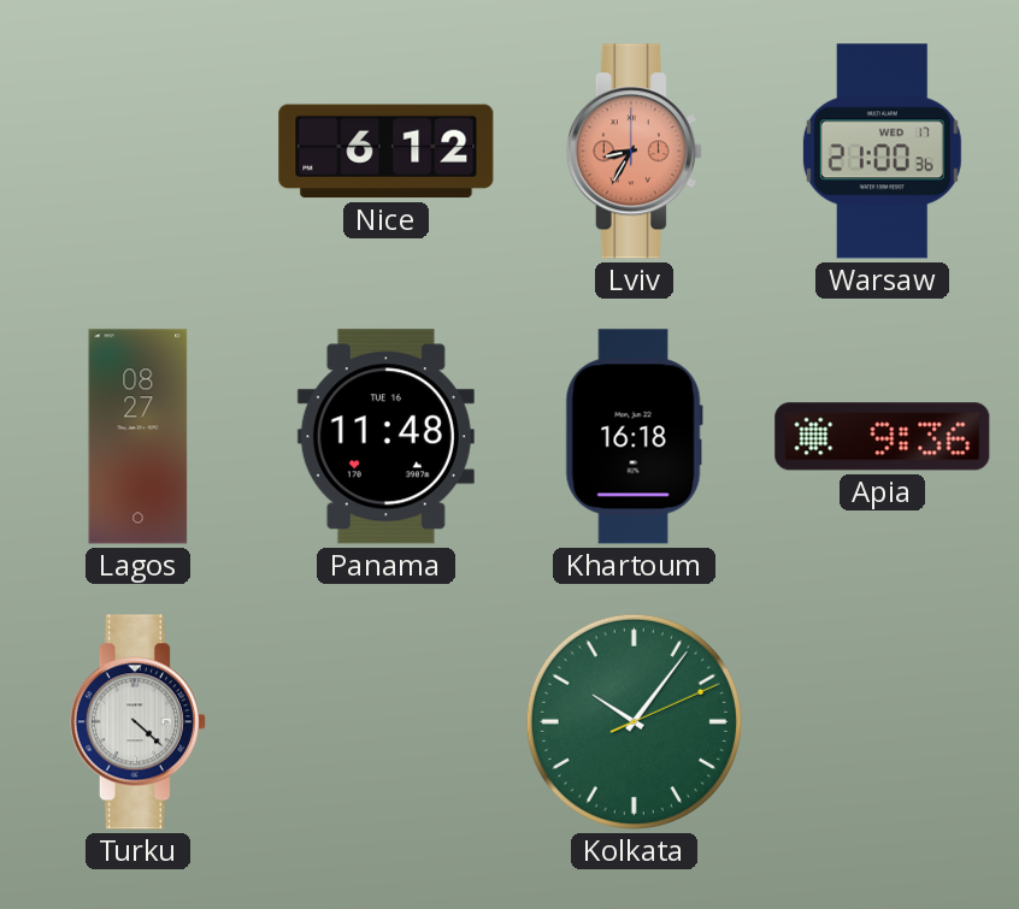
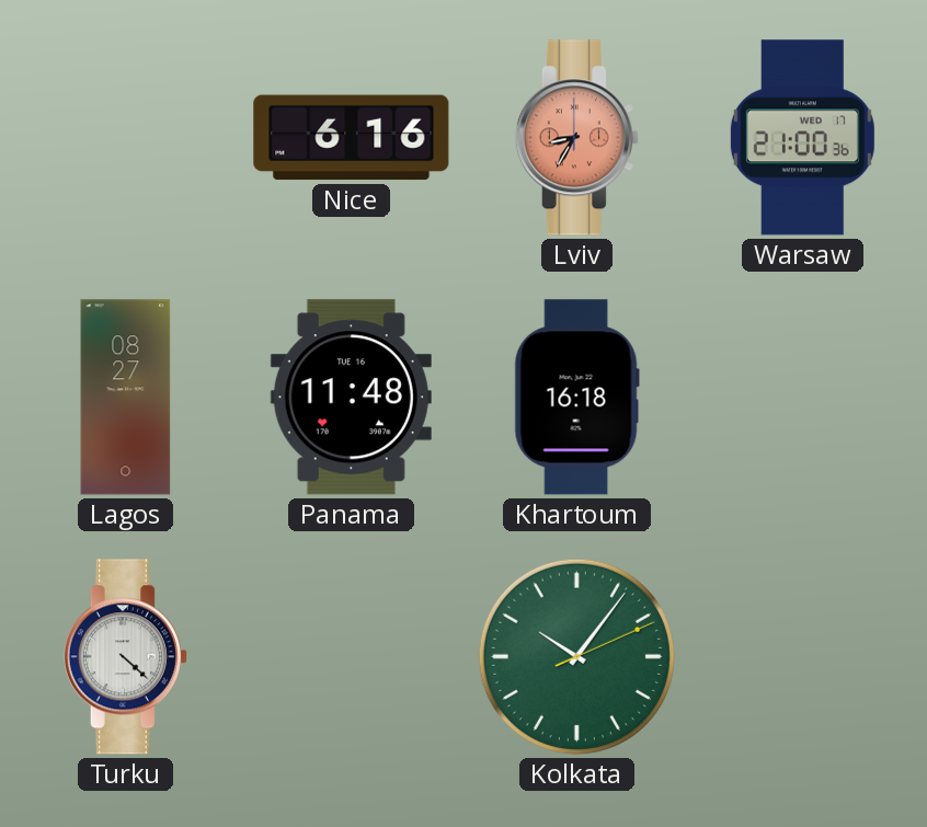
Nice: 6:12 -> 6:16
Apia: 9:36 -> none
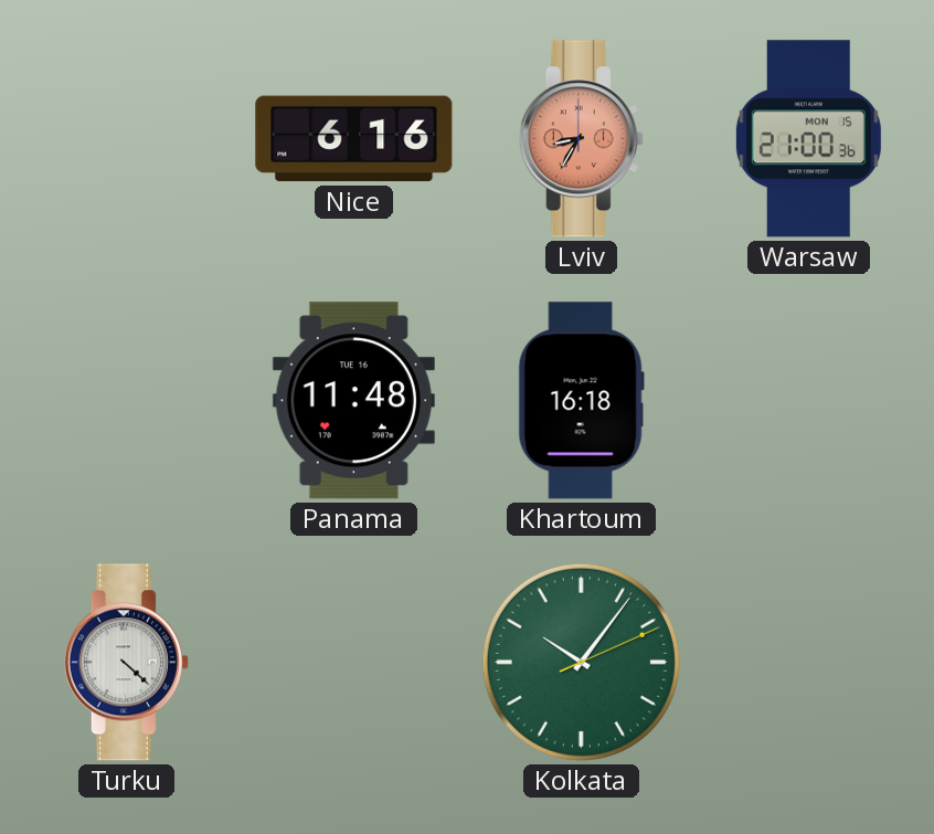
Warsaw date: WED 17 -> MON 15
Lagos: 08:27 -> none
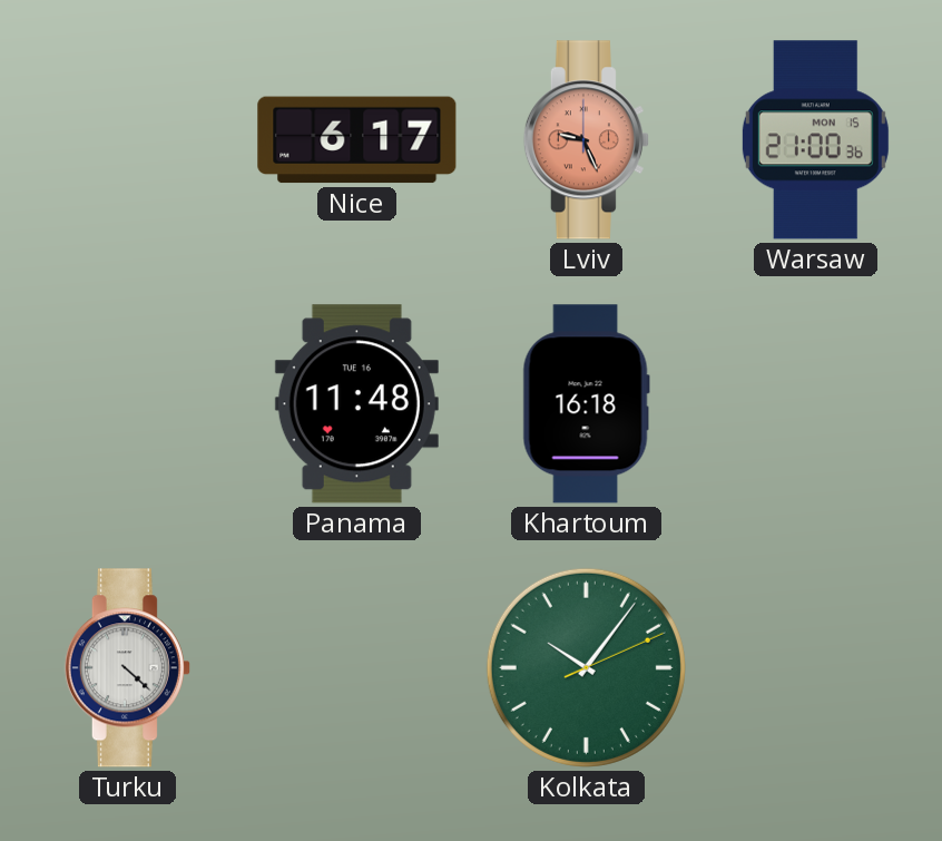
Nice: 6:16 -> 6:17
Lviv: 8:35 -> 9:26
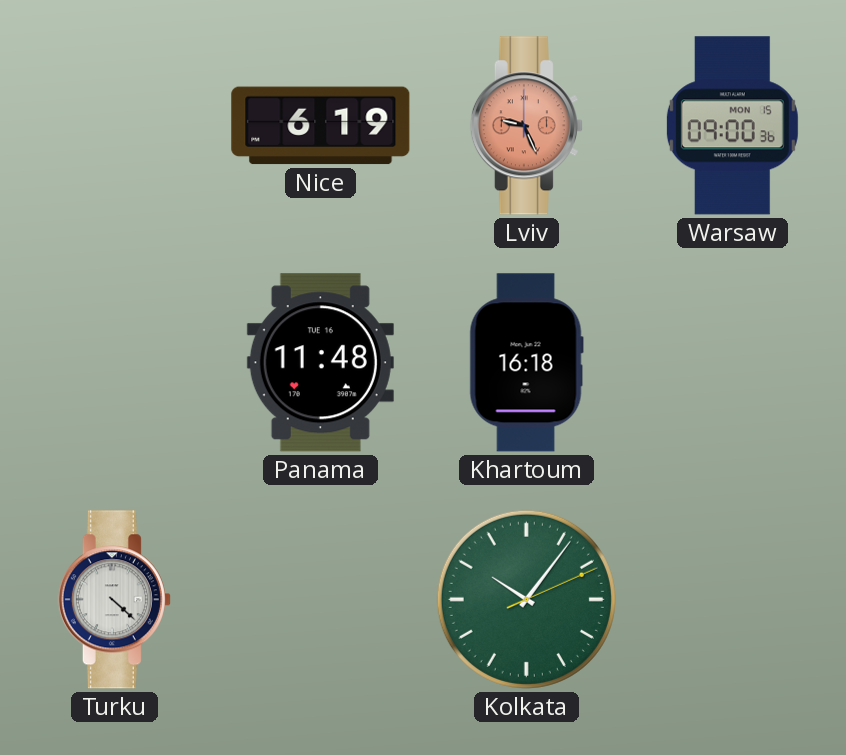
Nice: 6:17 -> 6:19
Warsaw: 21:00 -> 09:00
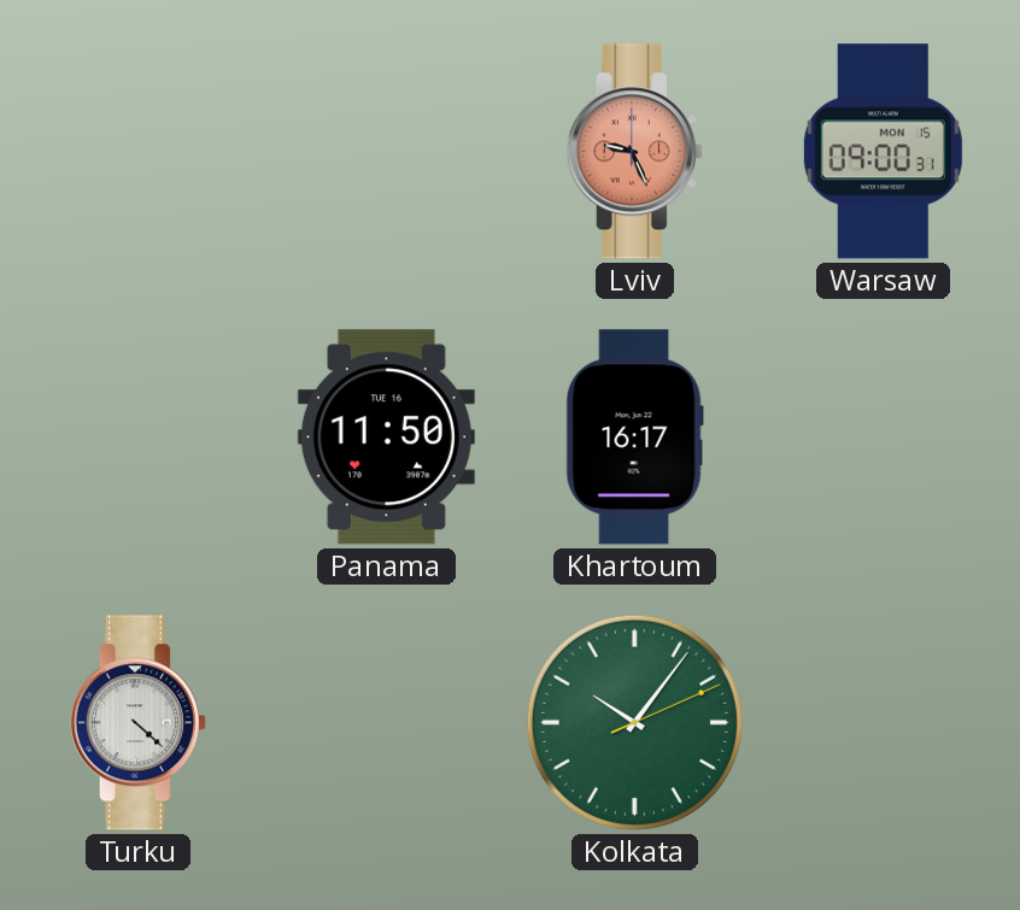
Nice: 6:19 -> none
Warsaw: 09:00:36 -> 09:00:31
Panama: 11:48 -> 11:50
Khartoum: 16:18 -> 16:17
